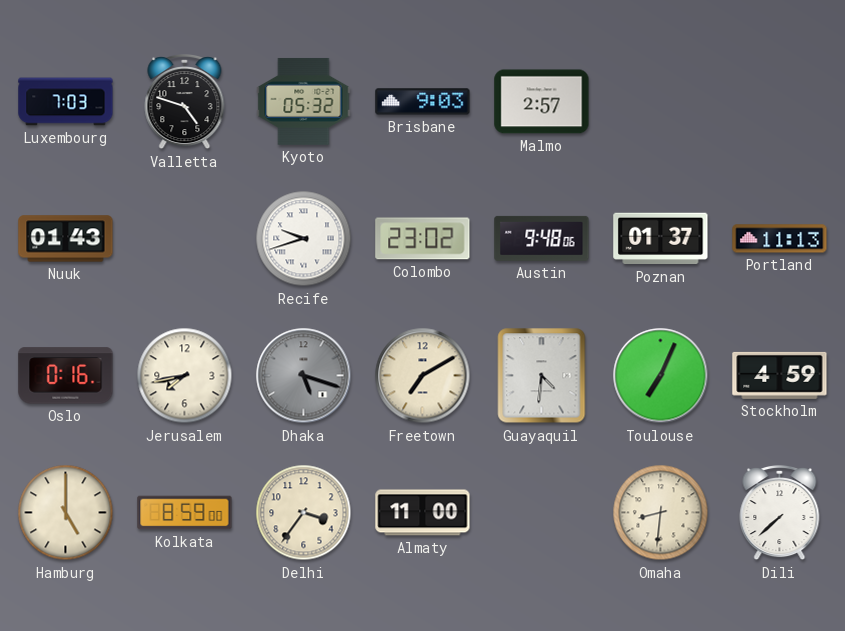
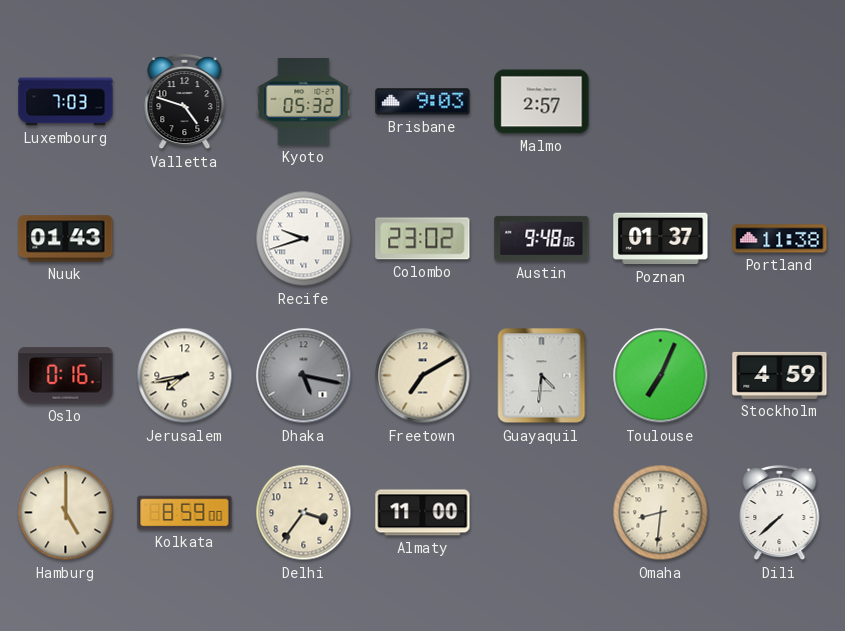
Portland: 11:13 -> 11:38
Dhaka: 5:18 -> 5:17
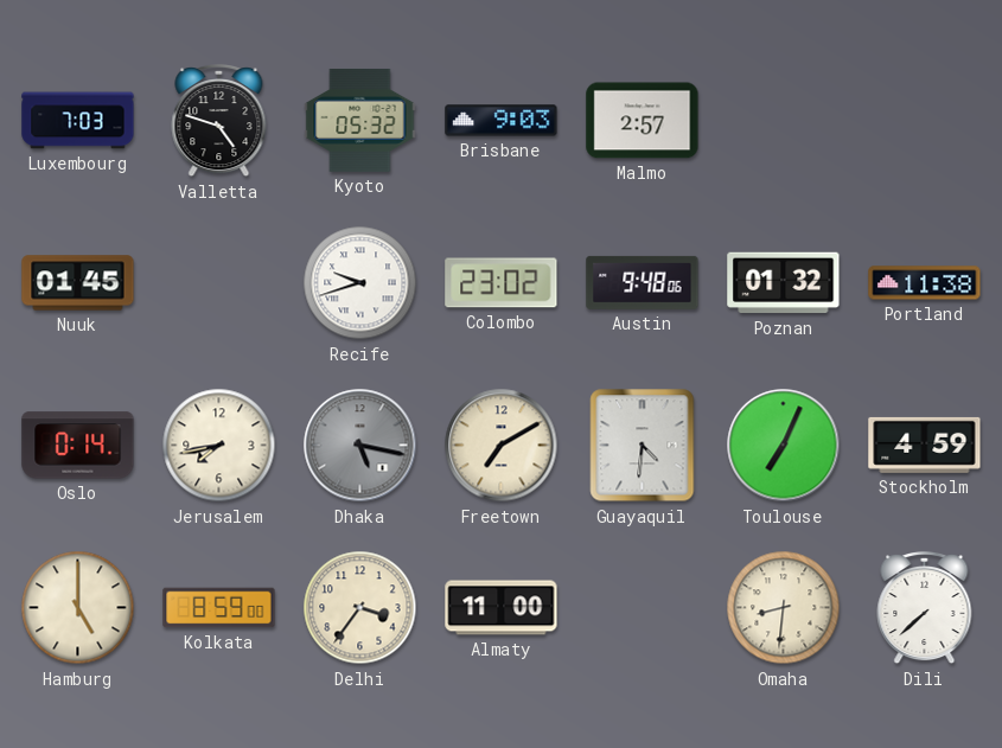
Nuuk: 01:43 -> 01:45
Poznan: 01:37 -> 01:32
Oslo: 0:16 -> 0:14
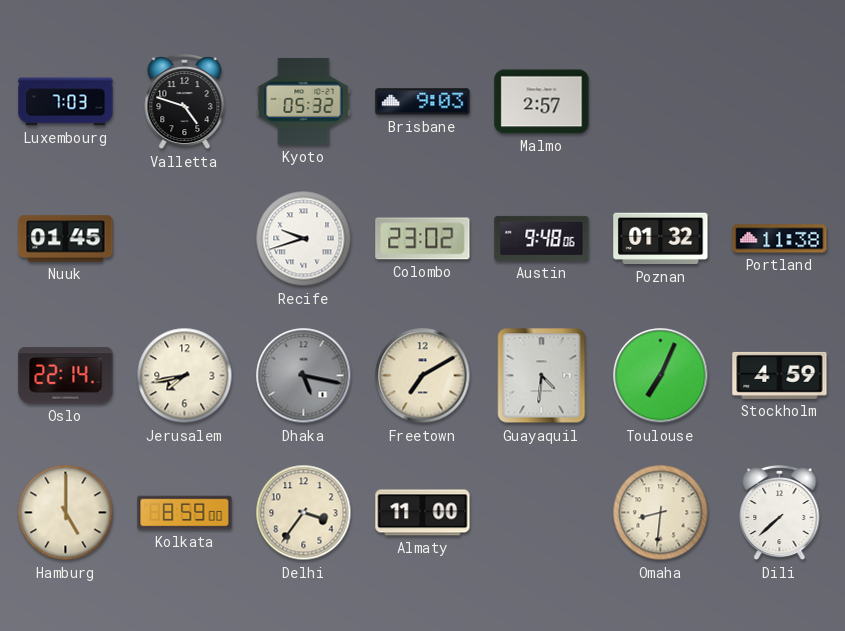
Oslo: 0:14 -> 22:14
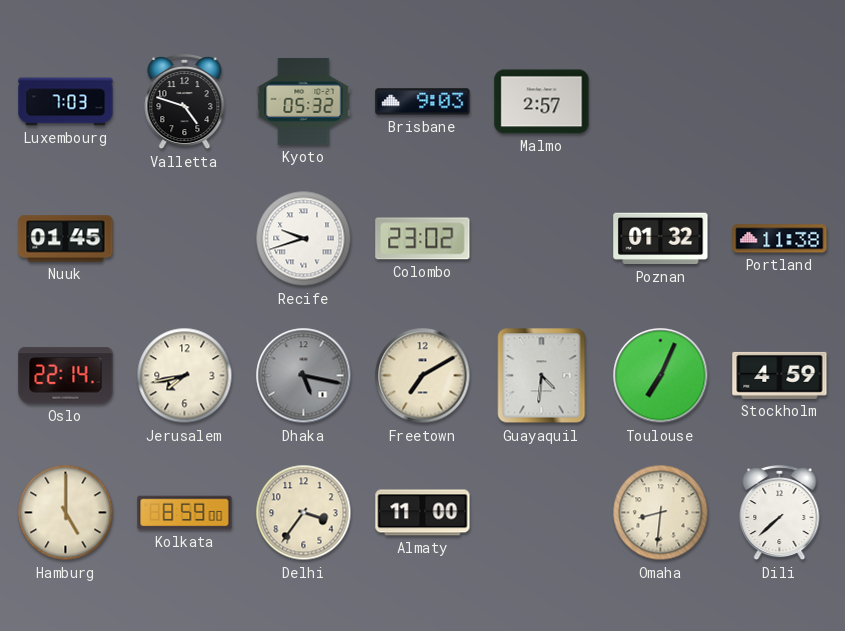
Austin: 9:48 -> none
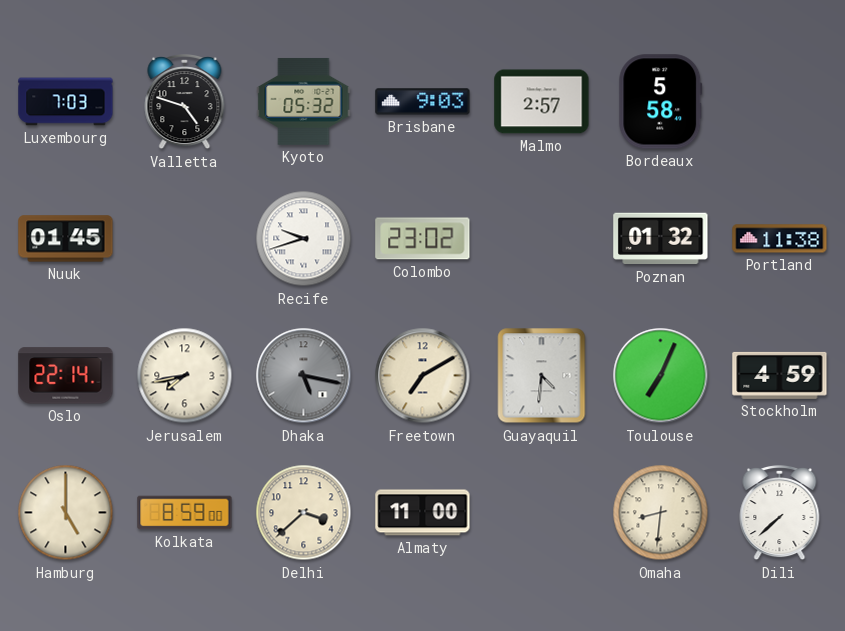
Bordeaux: none -> 5:58
Delhi: 3:36 -> 3:38
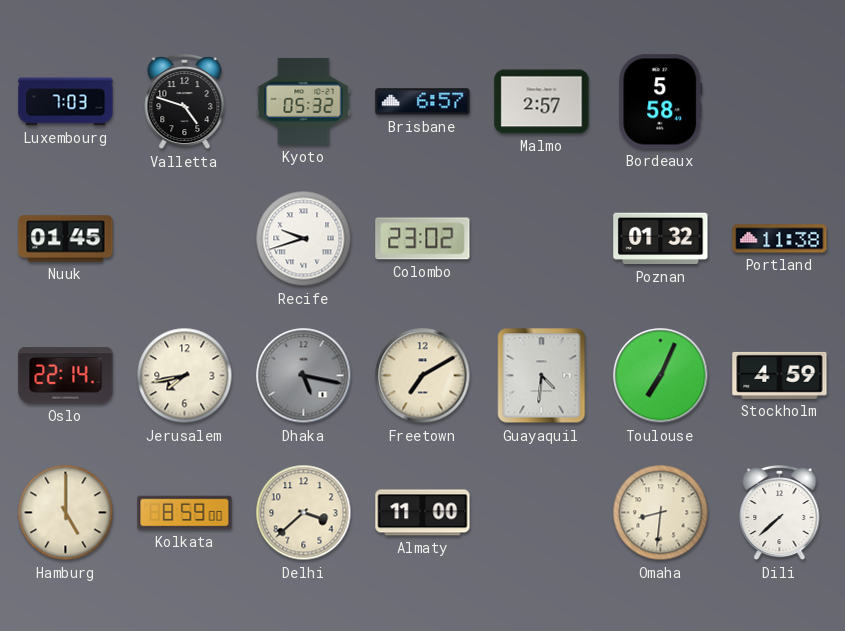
Brisbane: 9:03 -> 6:57
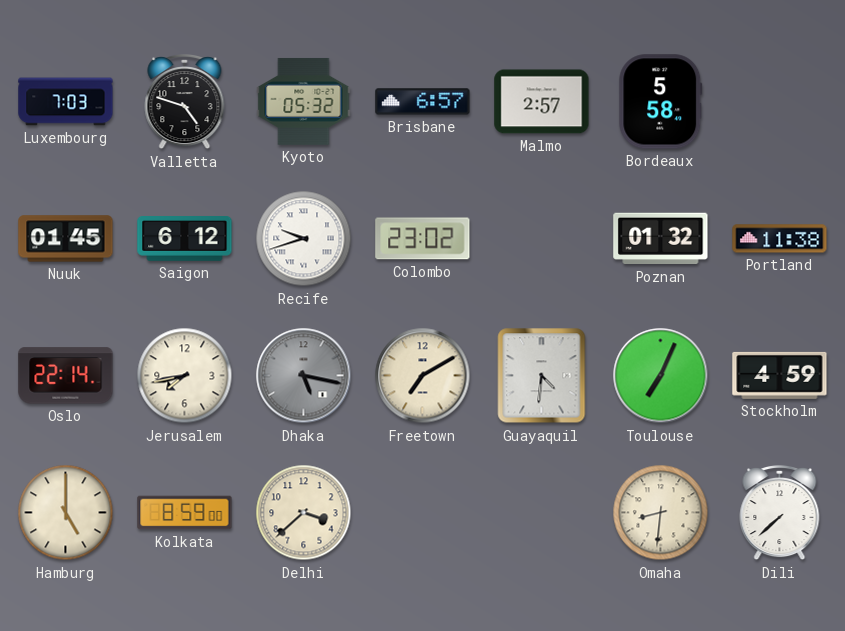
Saigon: none -> 6:12
Almaty: 11:00 -> none
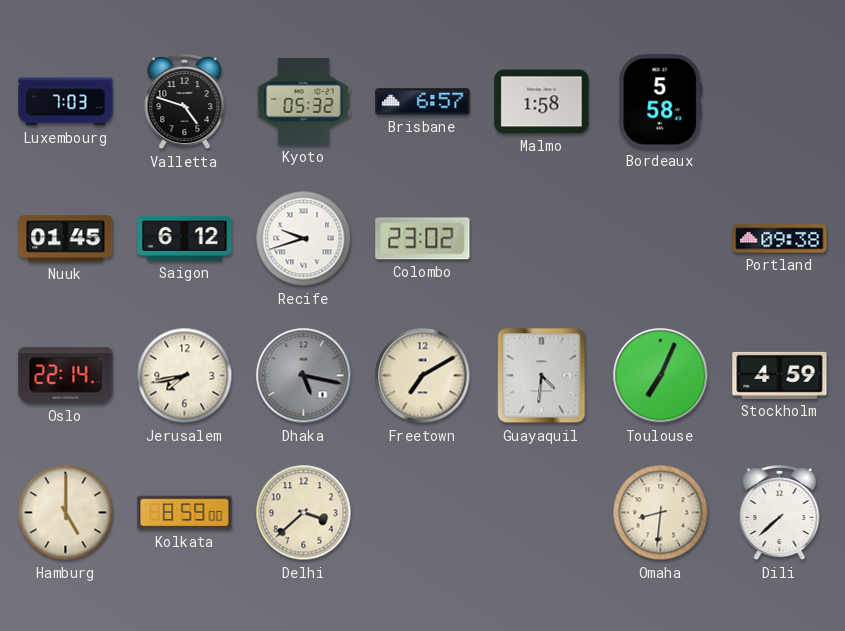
Malmo: 2:57 -> 1:58
Poznan: 01:32 -> none
Portland: 11:38 -> 09:38
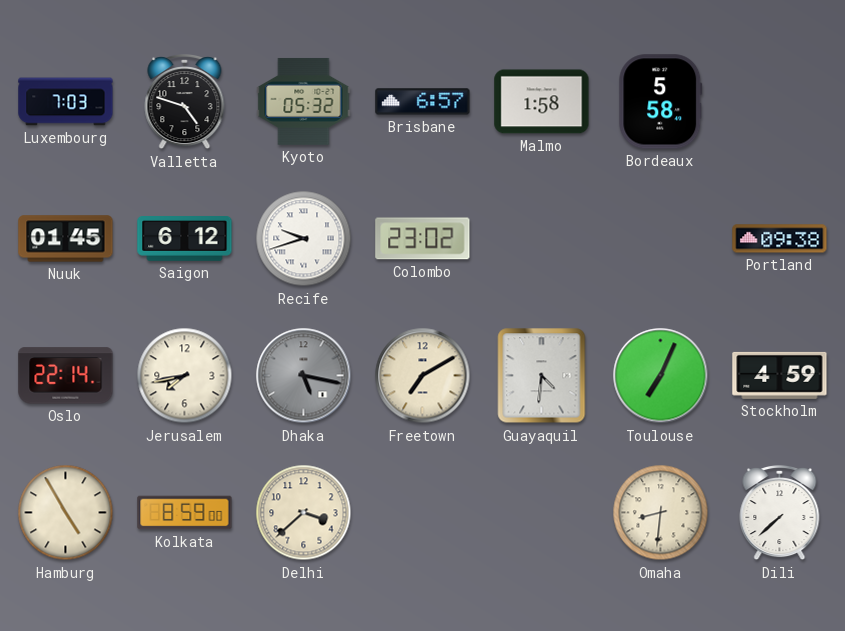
Hamburg: 5:00 -> 4:55
